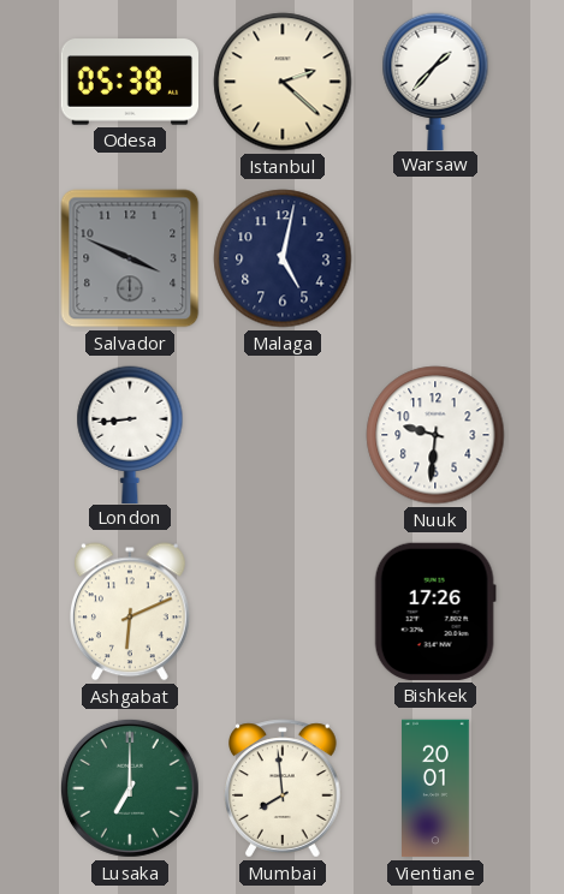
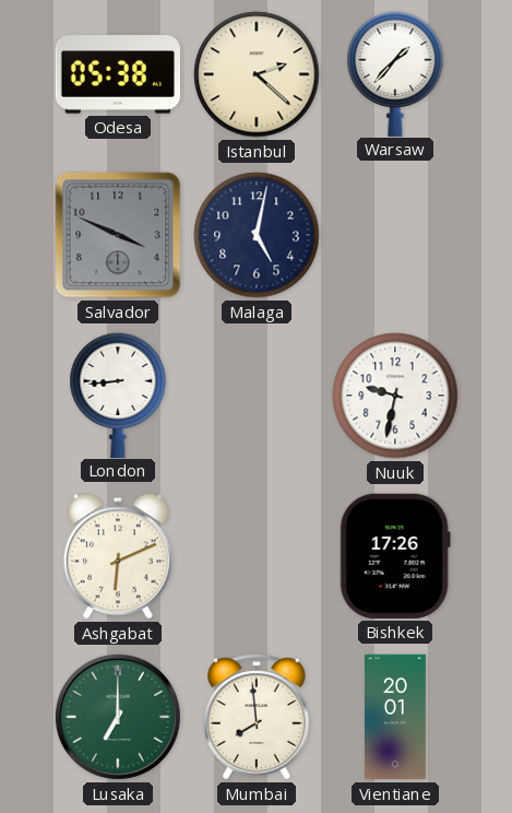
Nuuk: 9:31 -> 9:32
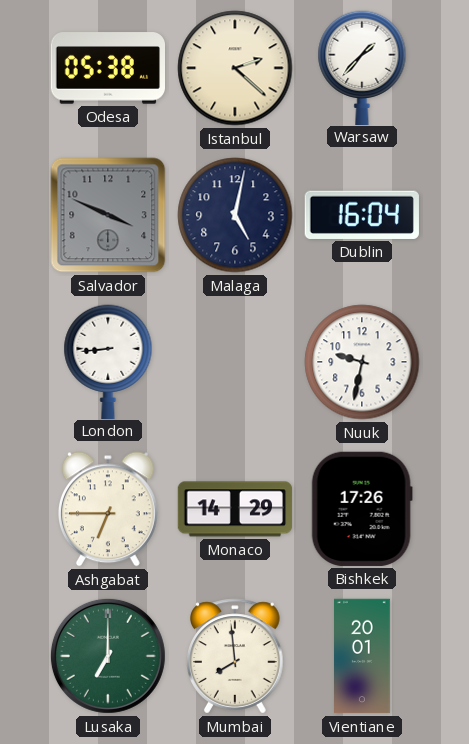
Dublin: none -> 16:04
Ashgabat: 6:11 -> 6:45
Monaco: none -> 14:29
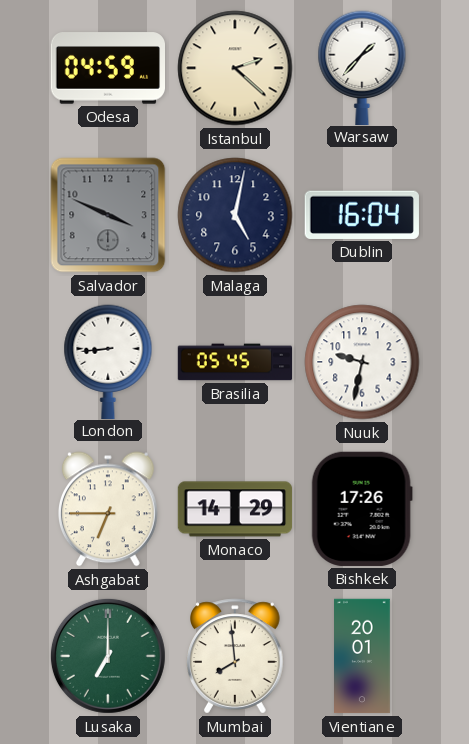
Odesa: 05:38 -> 04:59
Brasilia: none -> 05:45
